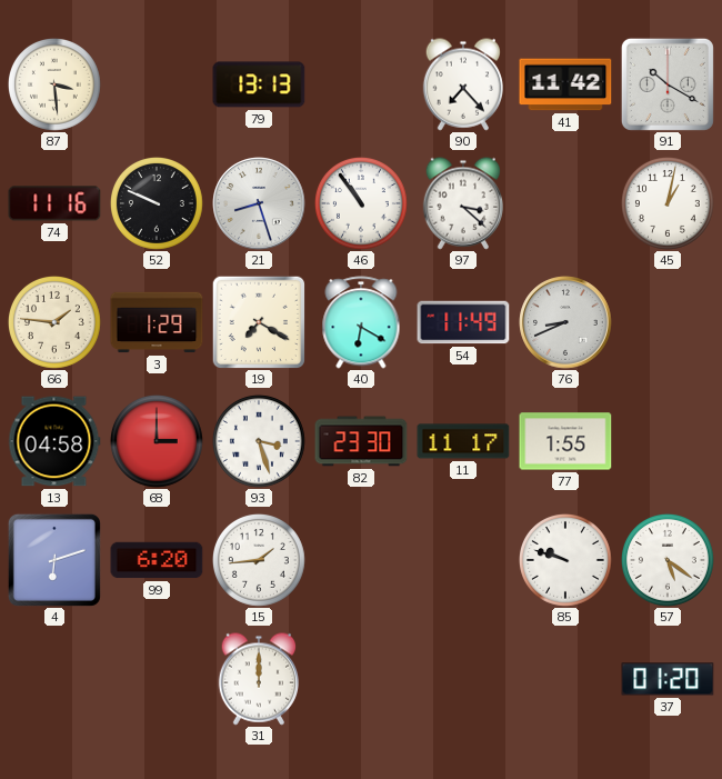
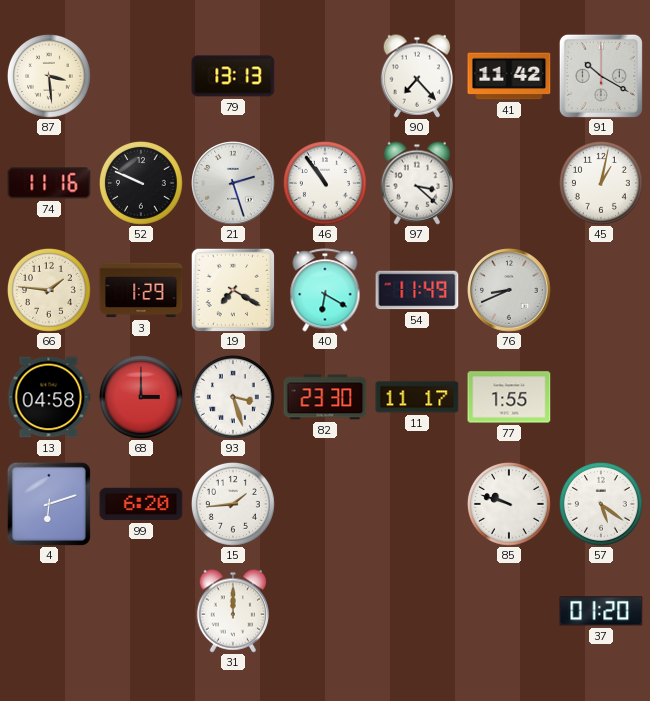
21: 8:27 -> 2:27
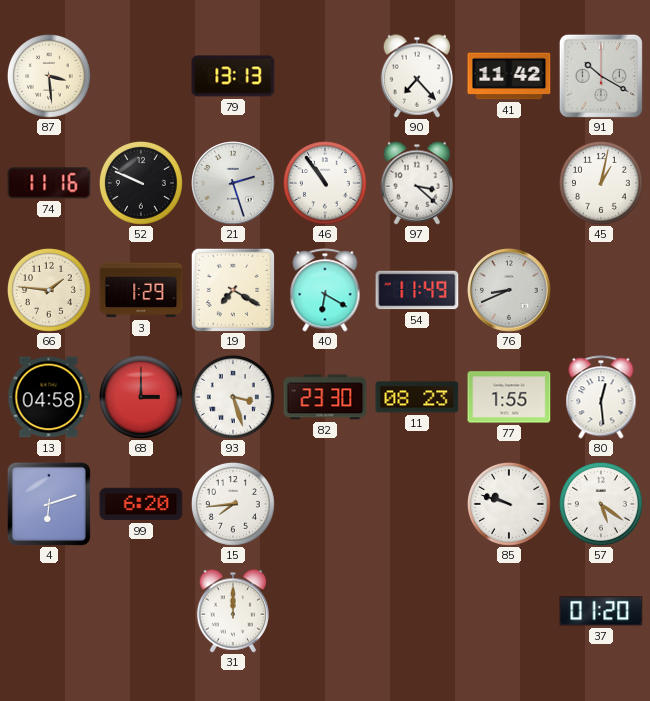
11: 11:17 -> 08:23
80: none -> 12:29
15: 1:44 -> 7:44
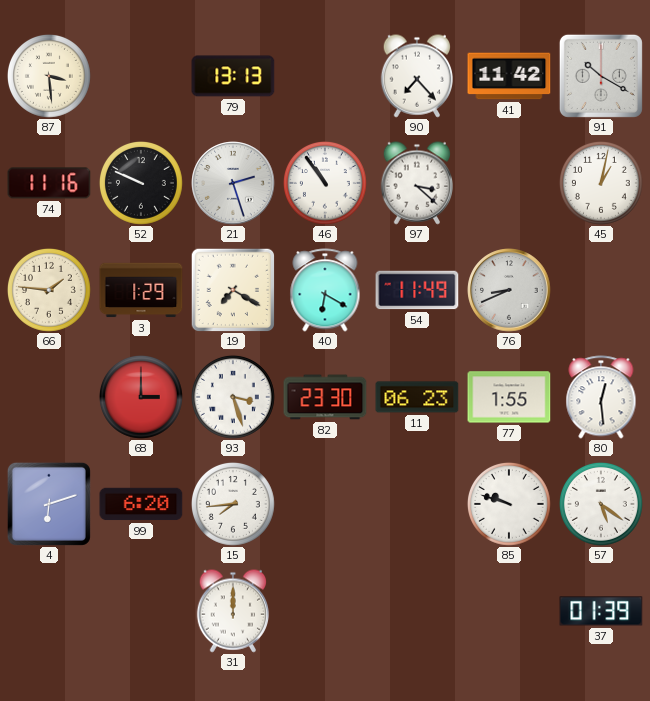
13: 04:58 -> none
11: 08:23 -> 06:23
37: 01:20 -> 01:39
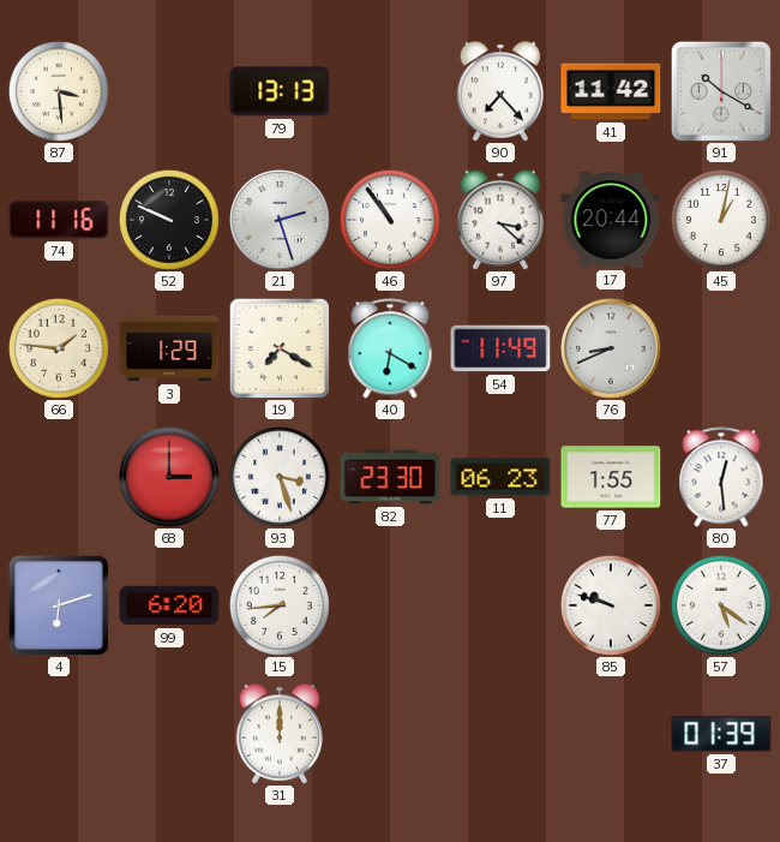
17: none -> 20:44
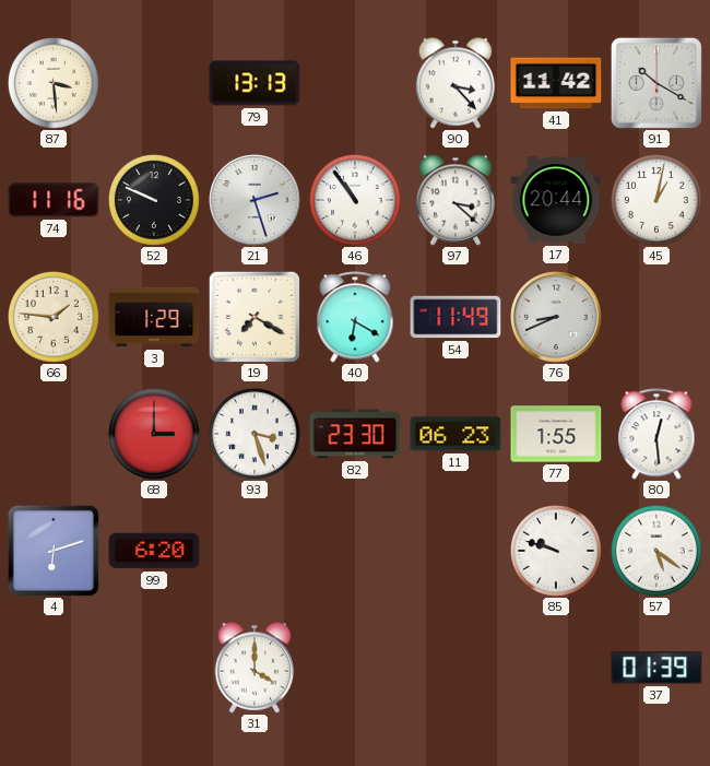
90: 7:23 -> 3:23
15: 7:44 -> none
31: 12:00 -> 4:00
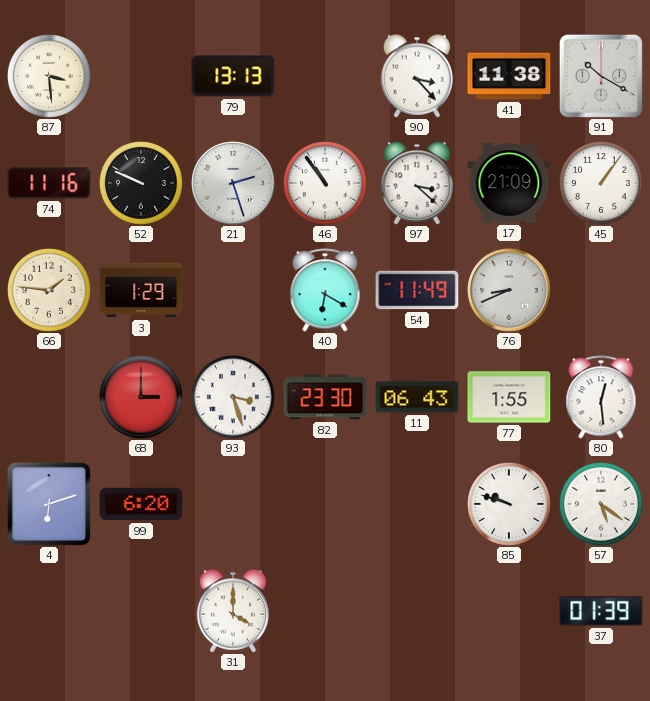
41: 11:42 -> 11:38
17: 20:44 -> 21:09
45: 1:02 -> 1:06
19: 7:20 -> none
11: 06:23 -> 06:43
